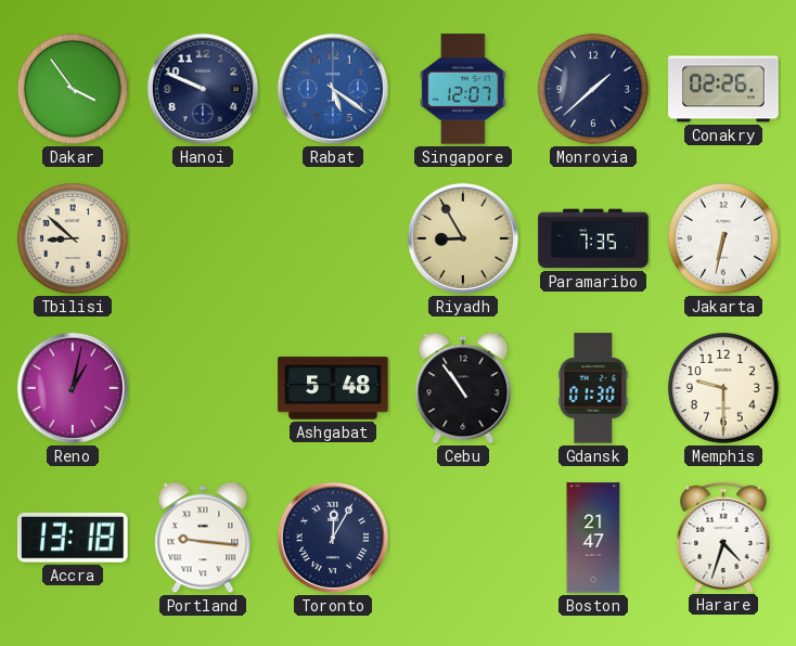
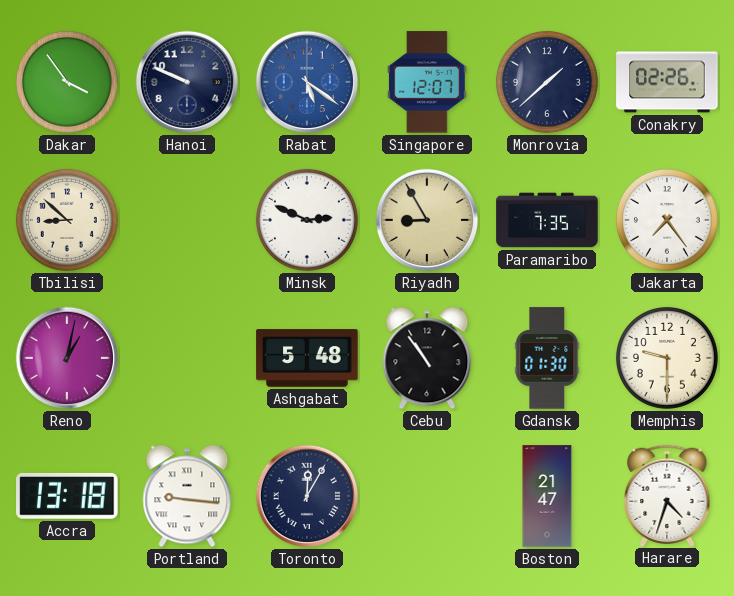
Minsk: none -> 2:49
Jakarta: 6:32 -> 7:24
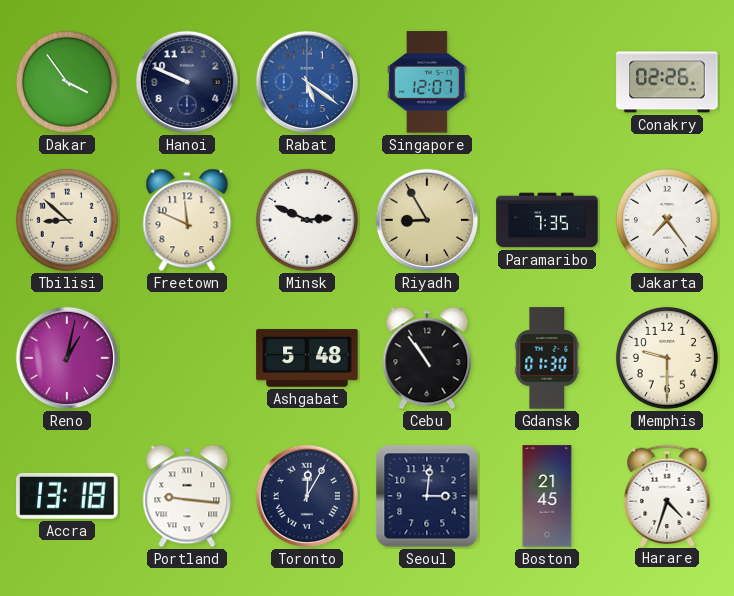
Monrovia: 1:38 -> none
Freetown: none -> 11:49
Seoul: none -> 3:01
Boston: 21:47 -> 21:45
